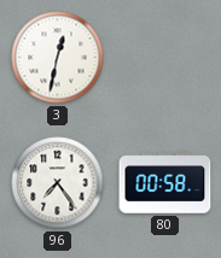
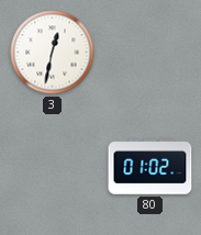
96: 7:24 -> none
80: 00:58 -> 01:02
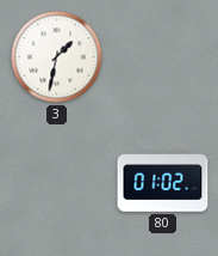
3: 12:32 -> 1:32
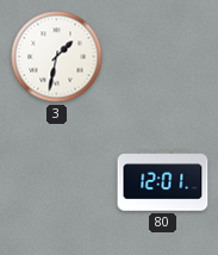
80: 01:02 -> 12:01
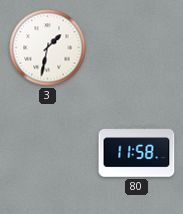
80: 12:01 -> 11:58
